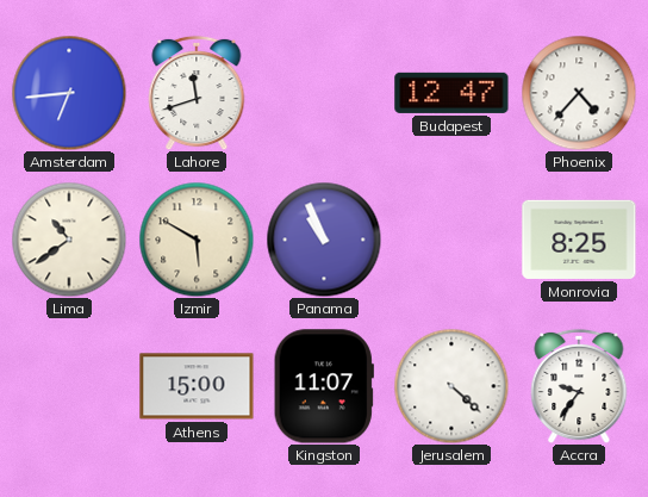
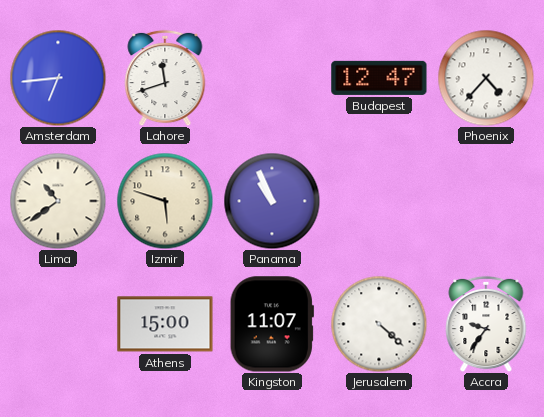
Izmir: 5:50 -> 5:48
Monrovia: 8:25 -> none
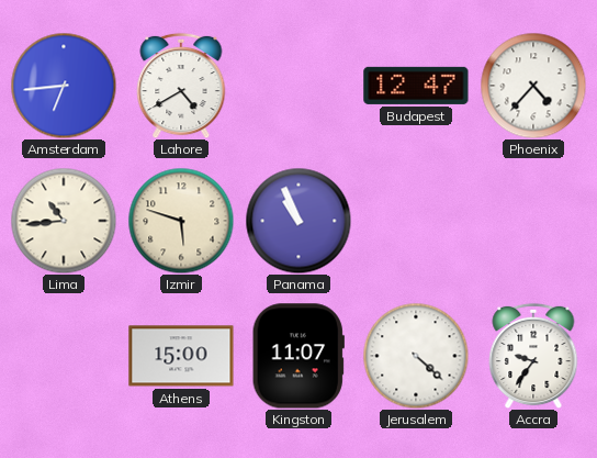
Lahore: 11:42 -> 4:40
Lima: 10:39 -> 10:44
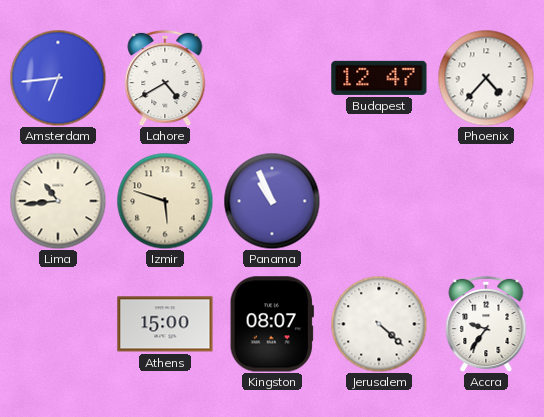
Kingston: 11:07 -> 08:07
